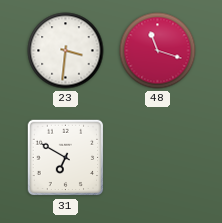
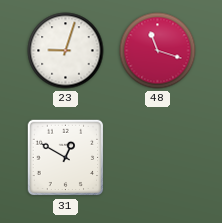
23: 3:31 -> 9:03
31: 6:50 -> 12:50
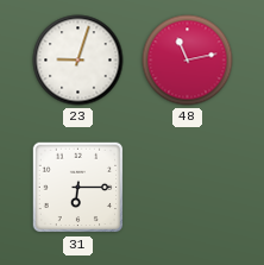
48: 11:18 -> 11:13
31: 12:50 -> 6:15
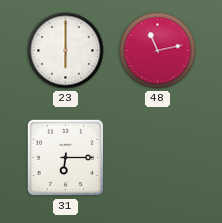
23: 9:03 -> 6:00
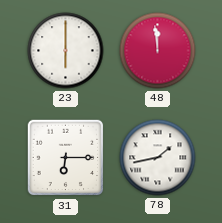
48: 11:13 -> 11:59
78: none -> 1:43
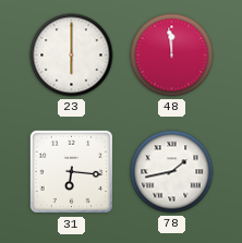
31: 6:15 -> 6:16
